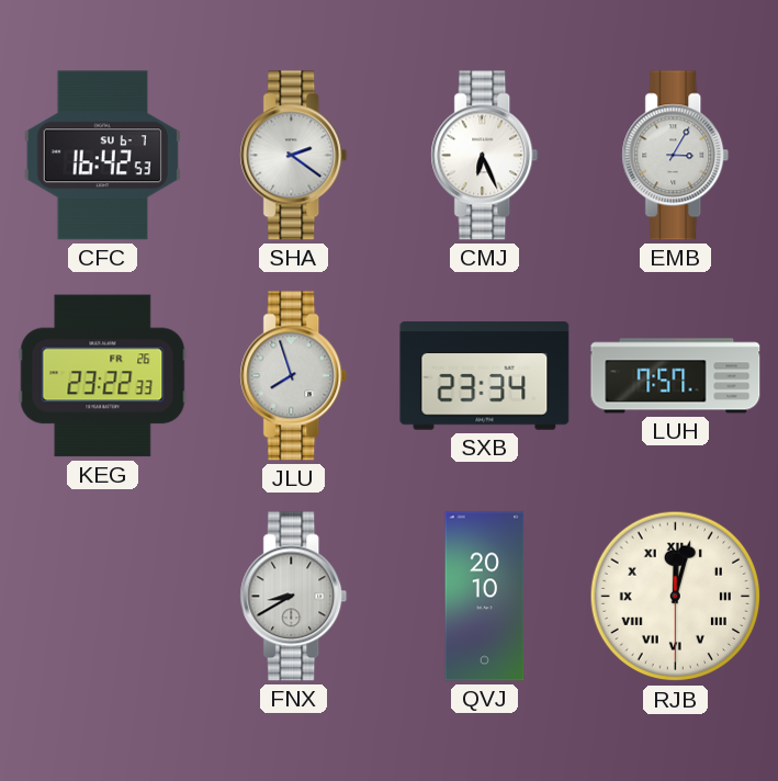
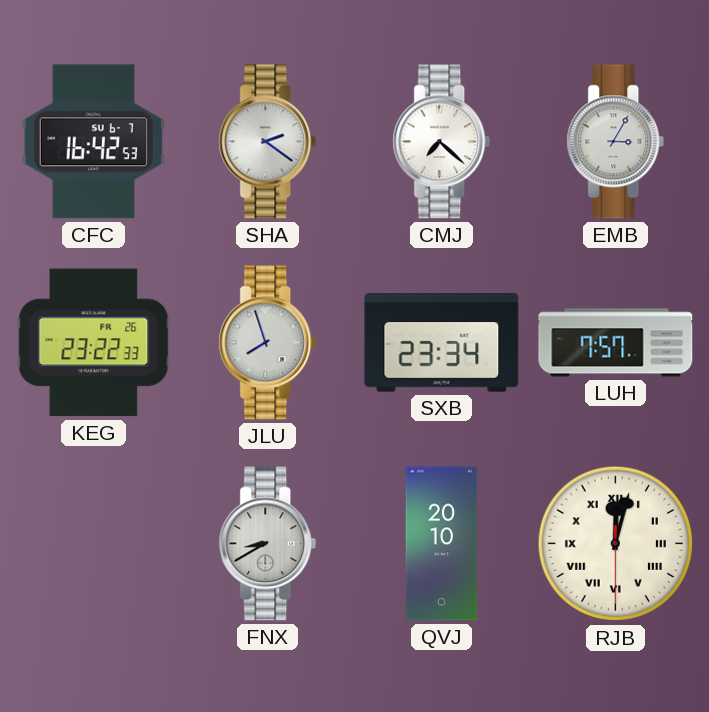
CMJ: 6:26 -> 7:22
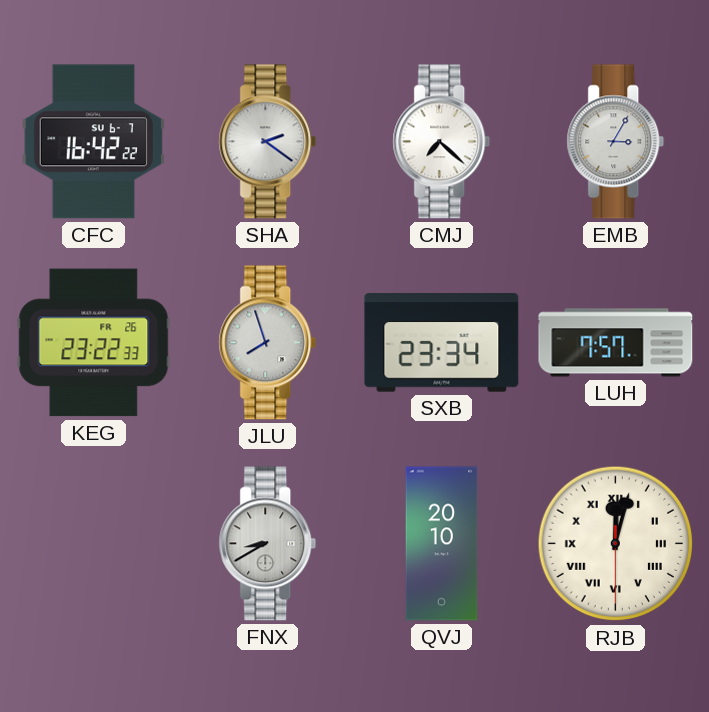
CFC: 16:42:53 -> 16:42:22
